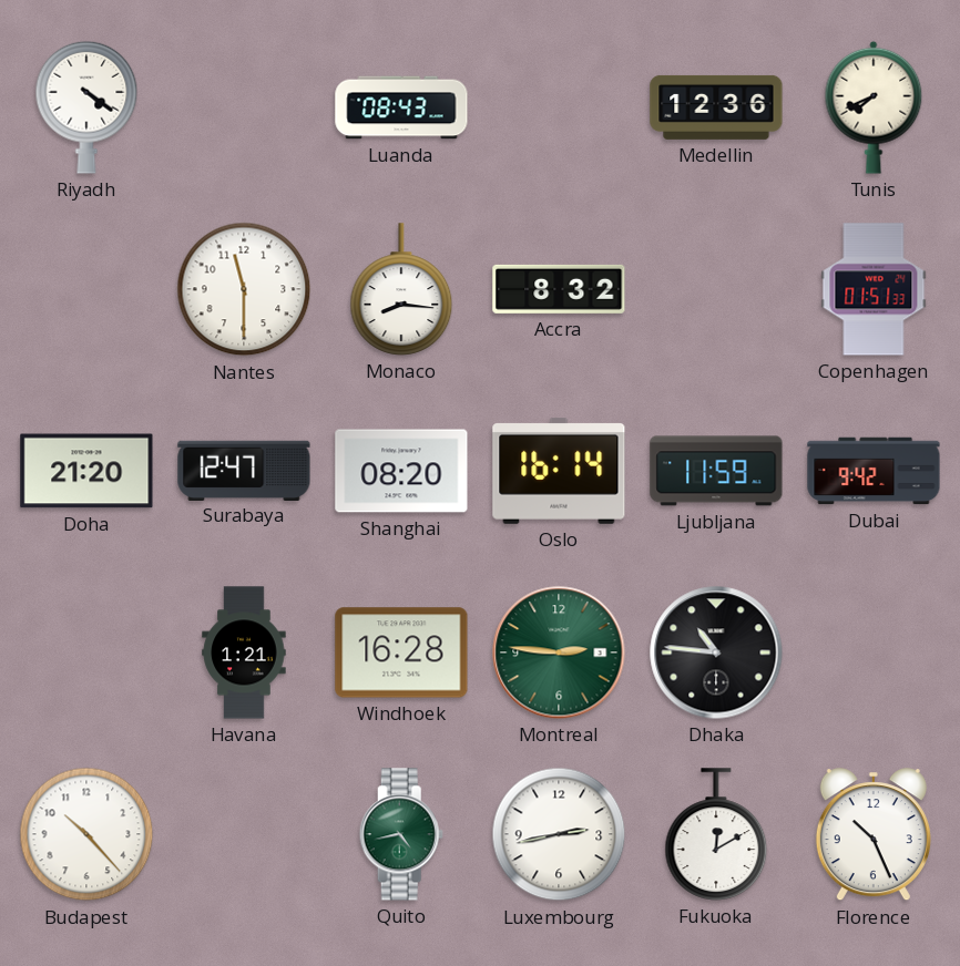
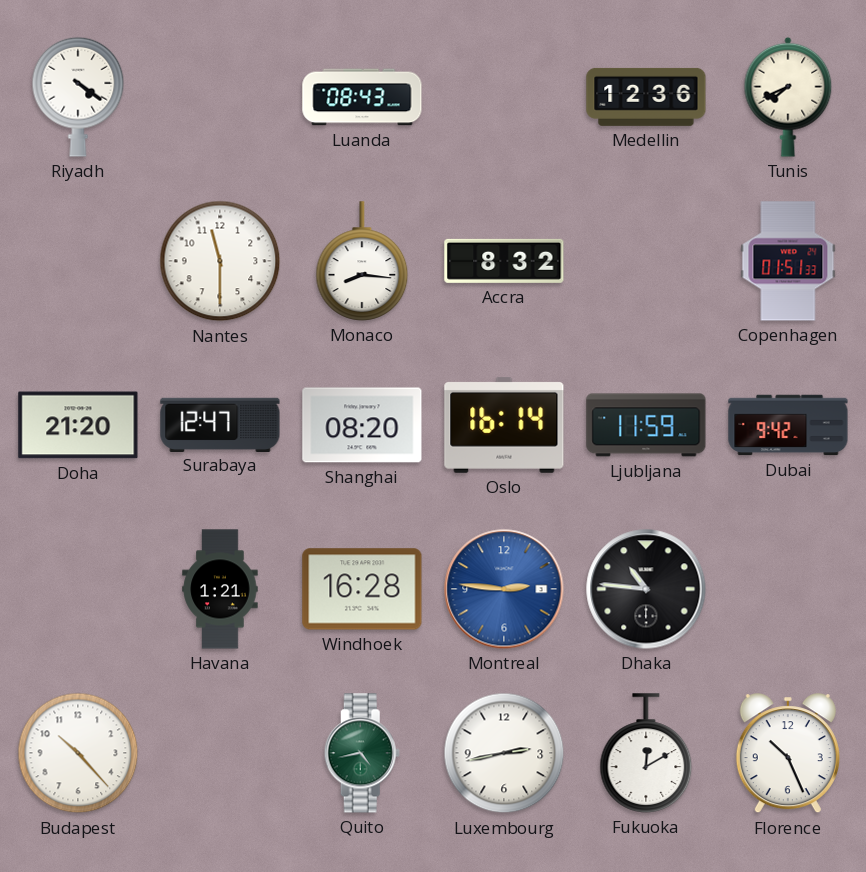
Montreal dial: green -> blue
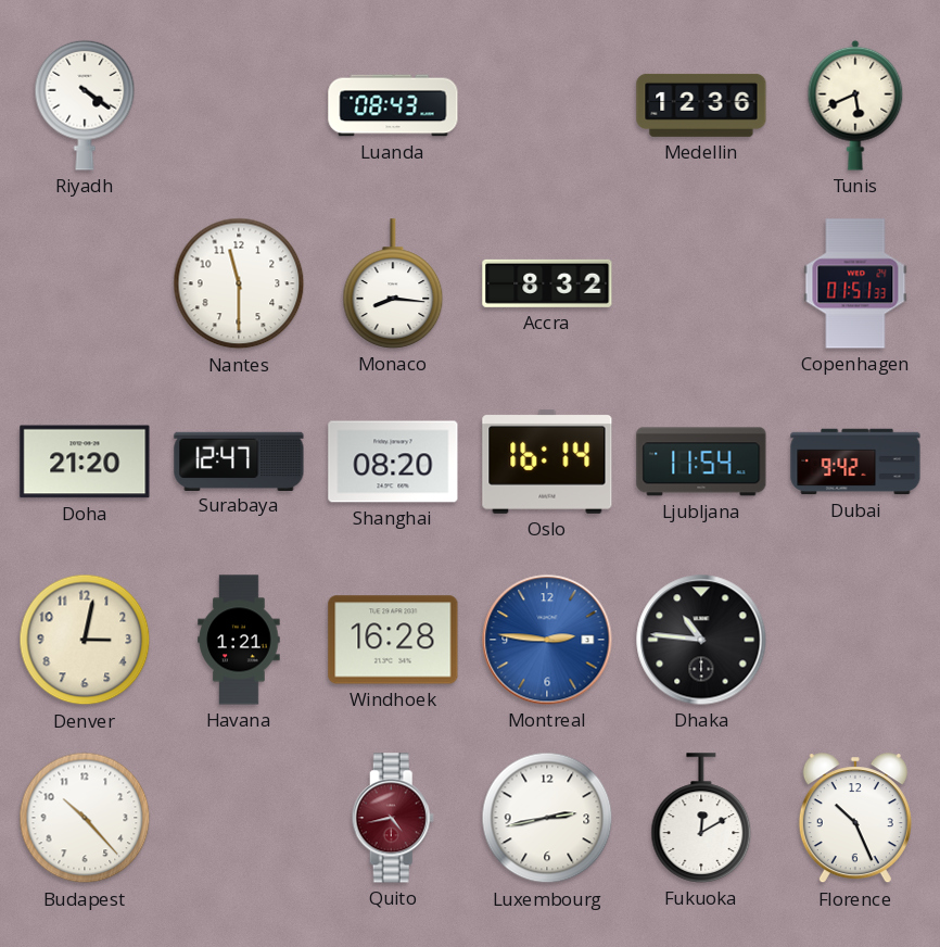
Tunis: 7:41 -> 5:41
Ljubljana: 11:59 -> 11:54
Denver: none -> 3:02
Quito dial: green -> burgundy
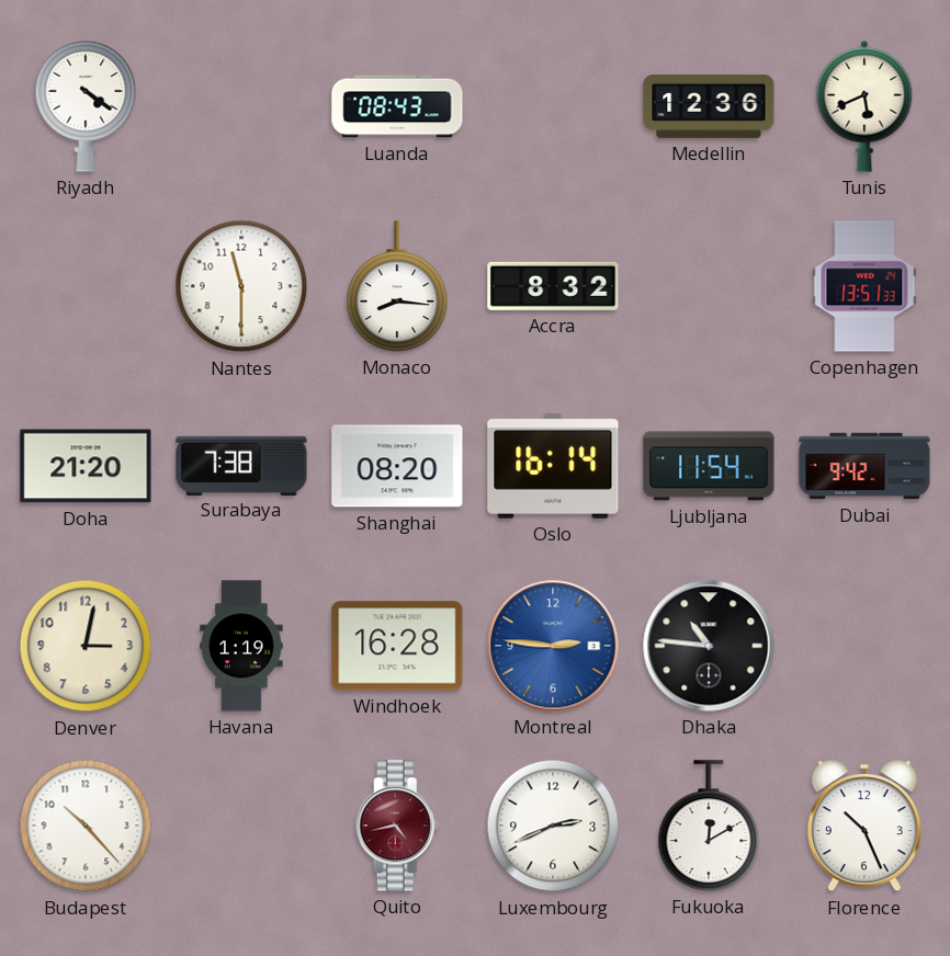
Copenhagen: 01:51 -> 13:51
Surabaya: 12:47 -> 7:38
Havana: 1:21 -> 1:19
Luxembourg: 2:43 -> 2:41
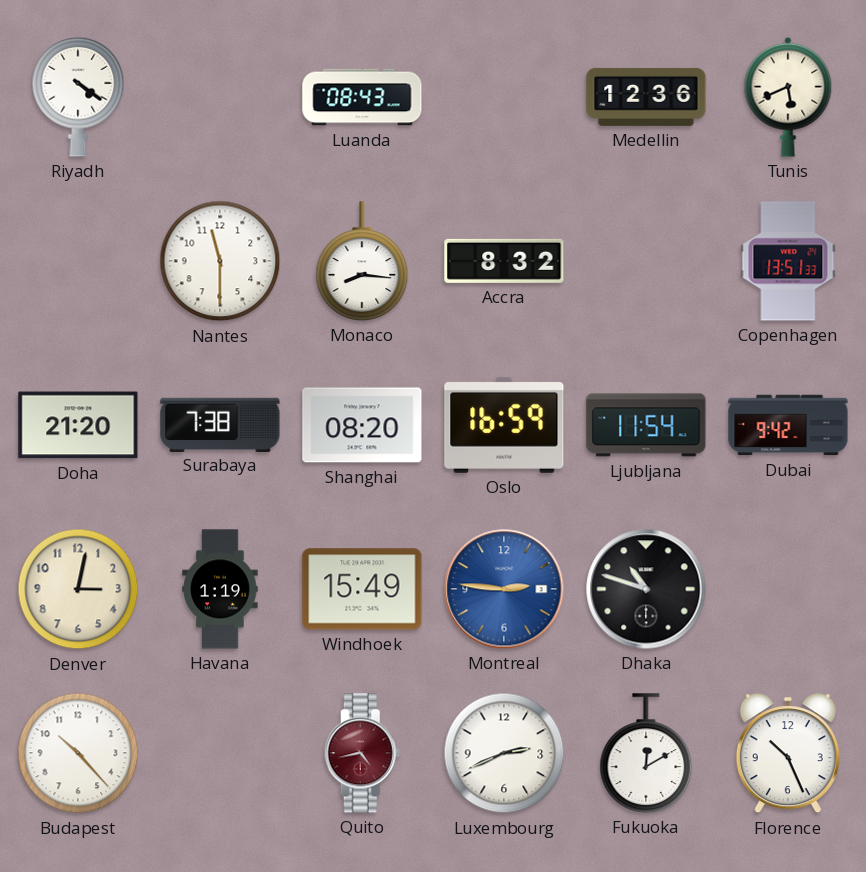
Oslo: 16:14 -> 16:59
Windhoek: 16:28 -> 15:49
Dhaka: 10:46 -> 10:48
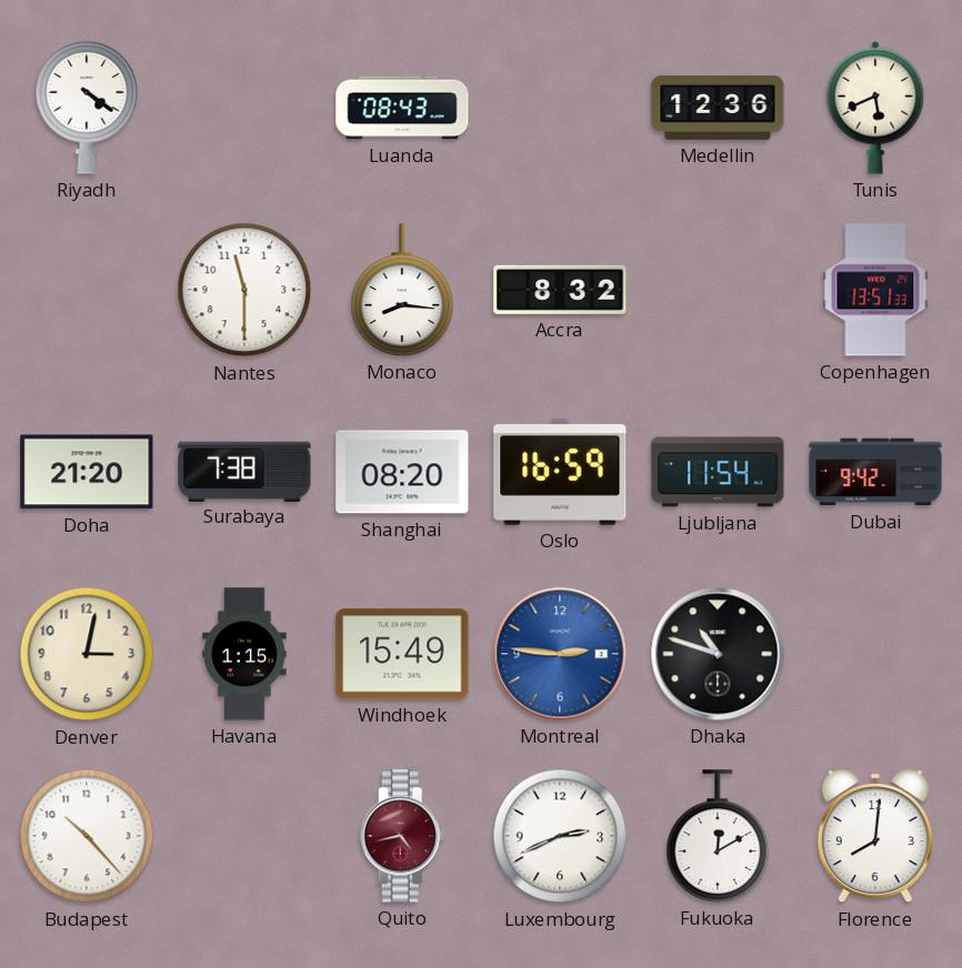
Havana: 1:19 -> 1:15
Florence: 10:26 -> 8:01
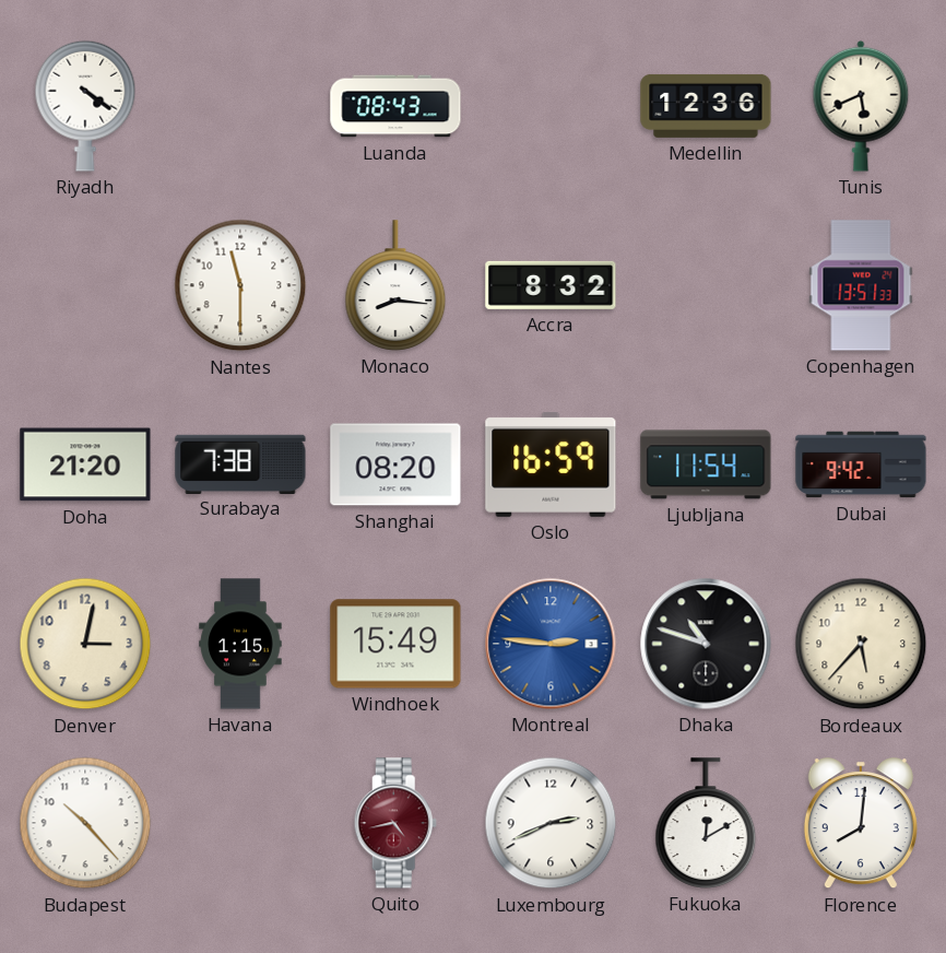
Bordeaux: none -> 5:37
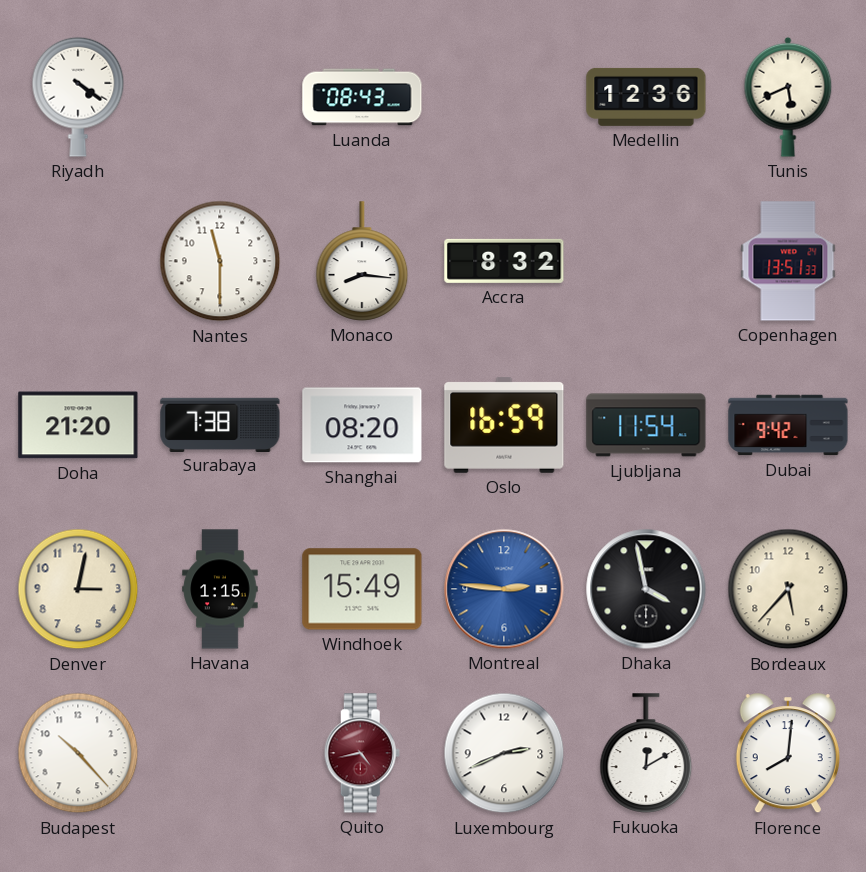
Dhaka: 10:48 -> 3:58
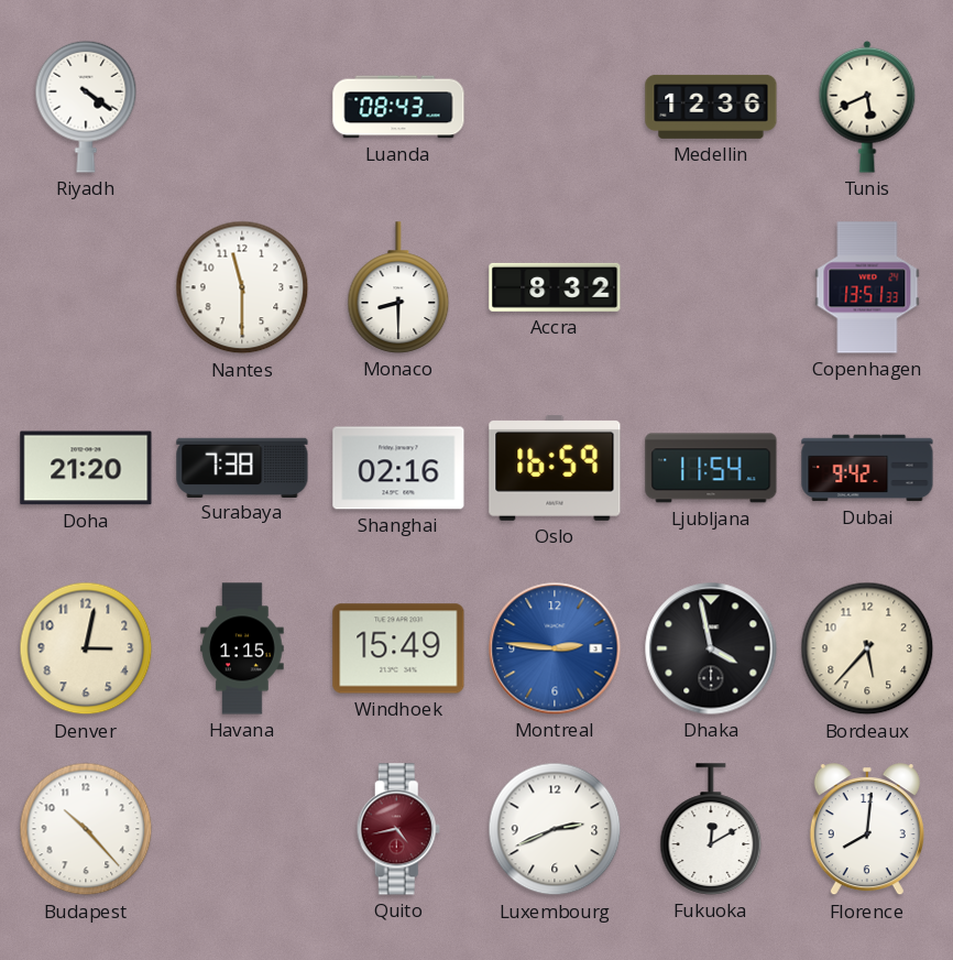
Monaco: 8:16 -> 8:30
Shanghai: 08:20 -> 02:16
